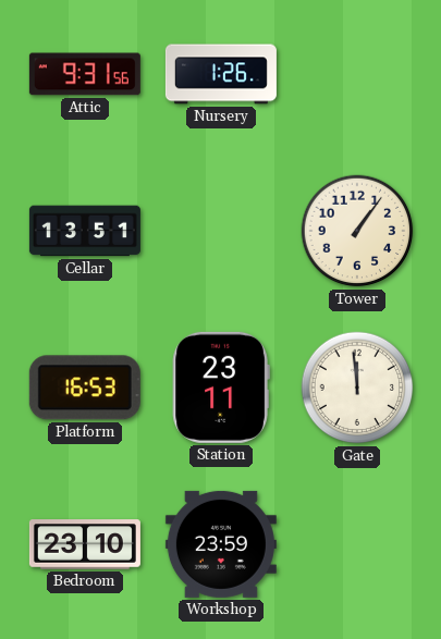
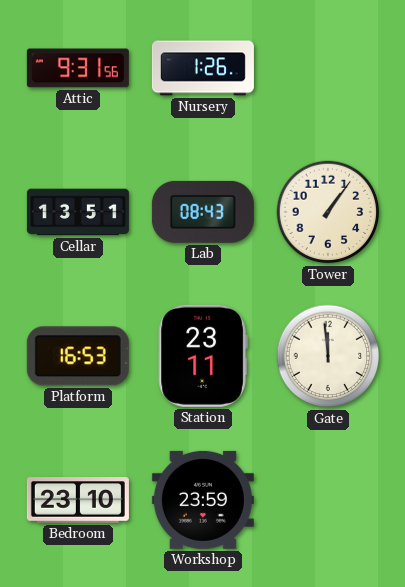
Lab: none -> 08:43
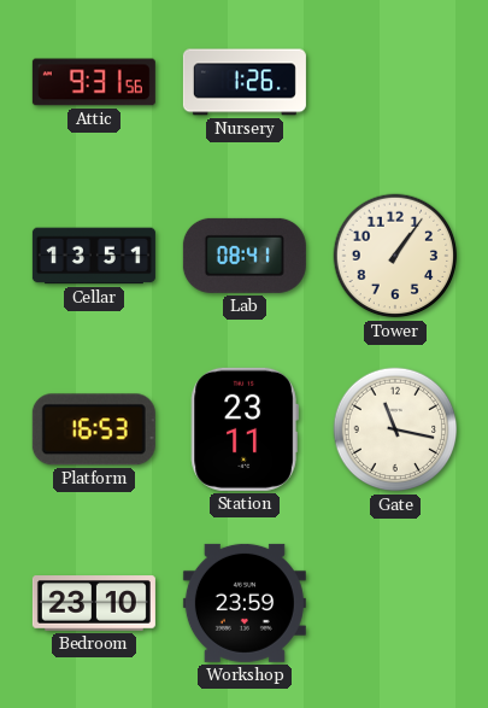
Lab: 08:43 -> 08:41
Gate: 11:59 -> 11:17
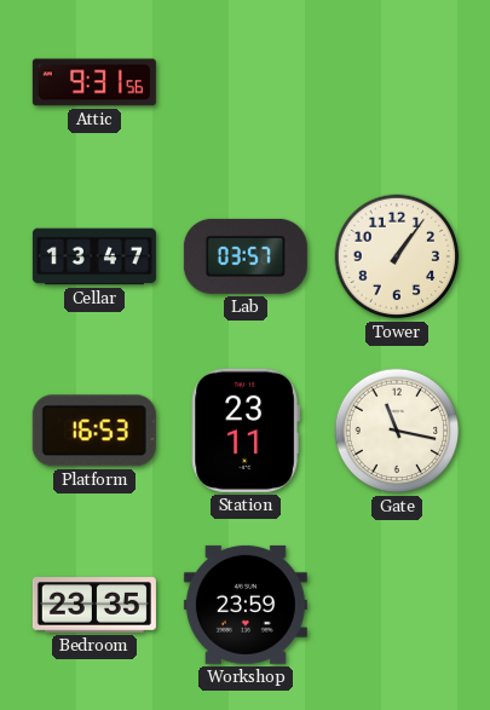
Nursery: 1:26 -> none
Cellar: 13:51 -> 13:47
Lab: 08:41 -> 03:57
Bedroom: 23:10 -> 23:35
